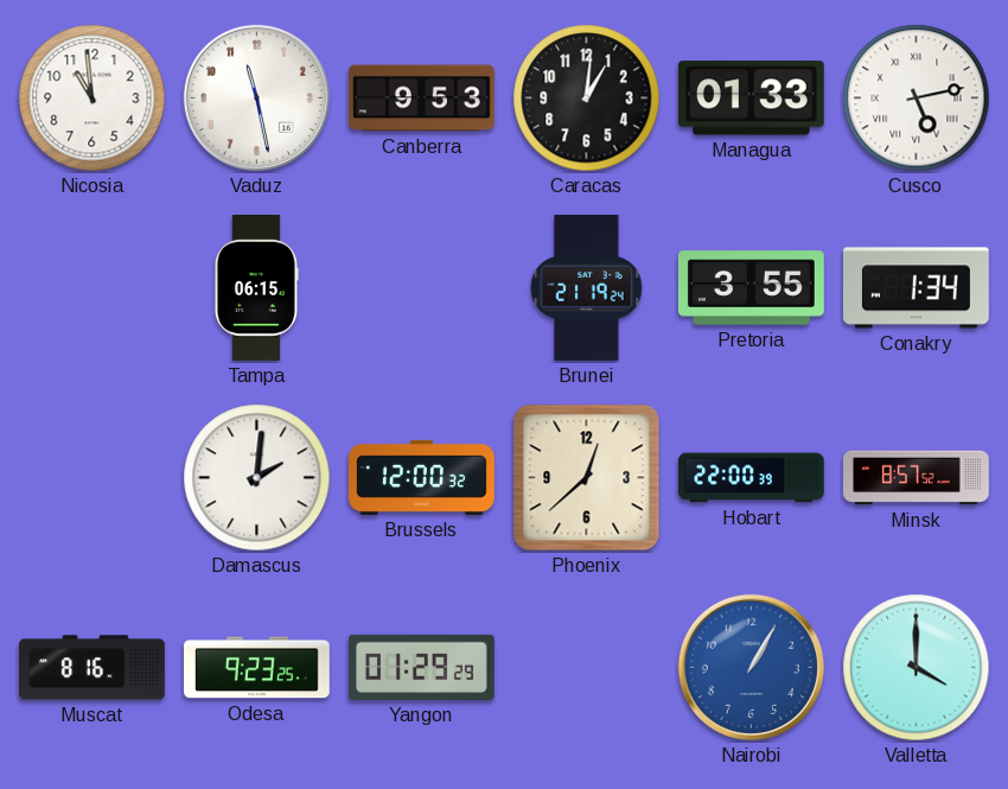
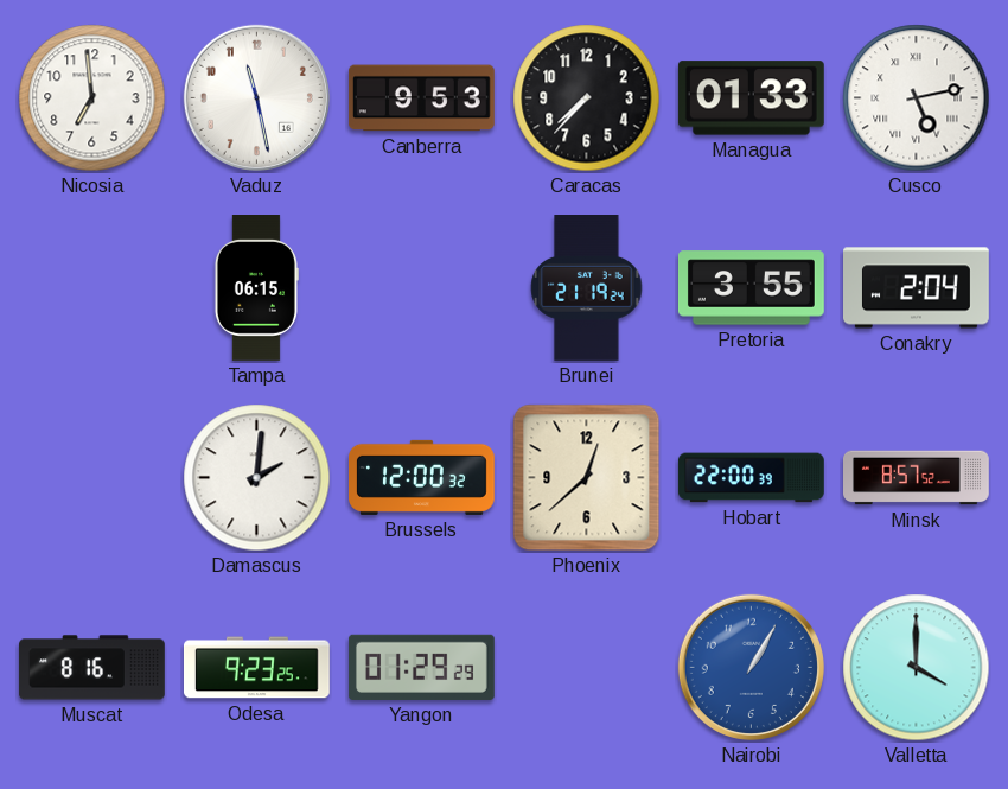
Nicosia: 10:59 -> 6:59
Caracas: 1:01 -> 7:37
Conakry: 1:34 -> 2:04
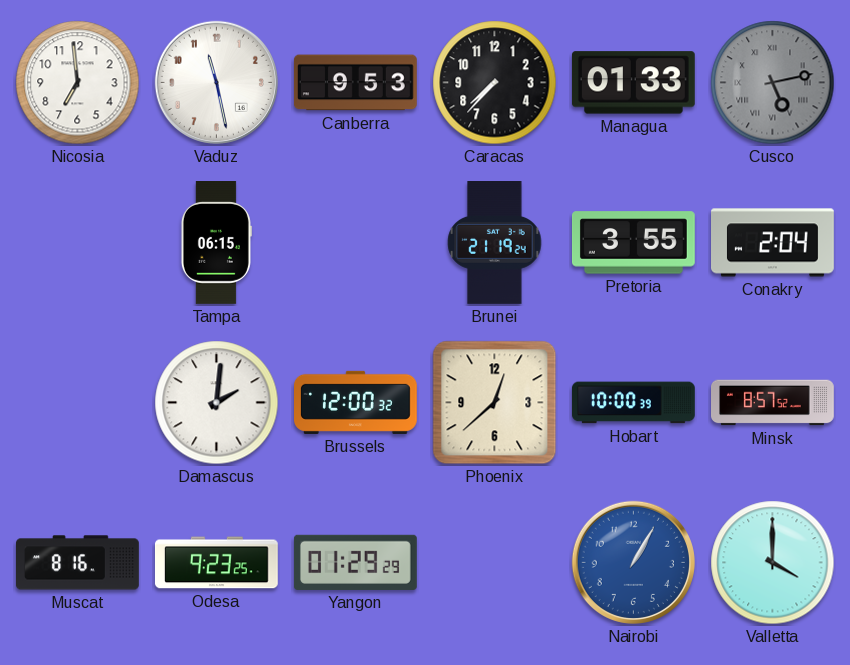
Cusco dial: white -> grey
Hobart: 22:00 -> 10:00
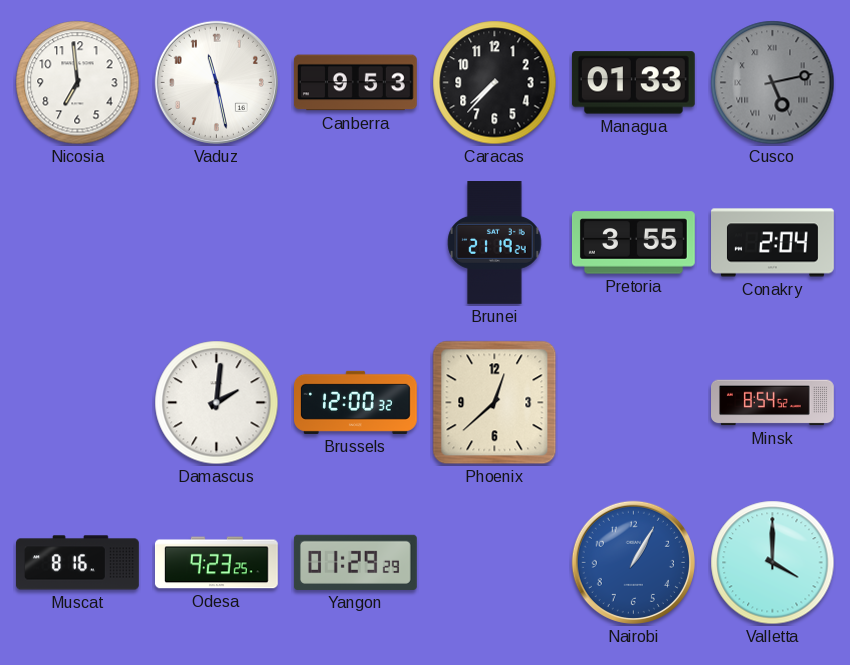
Tampa: 06:15 -> none
Hobart: 10:00 -> none
Minsk: 8:57 -> 8:54
